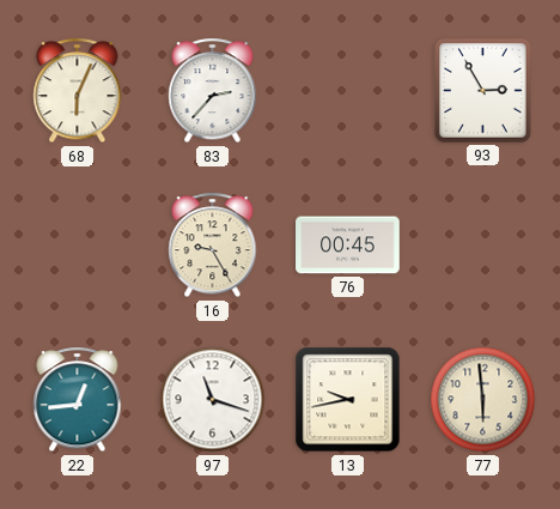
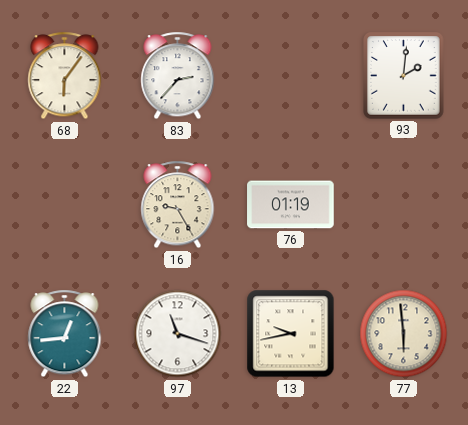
68: 6:04 -> 6:06
93: 2:55 -> 2:01
76: 00:45 -> 01:19
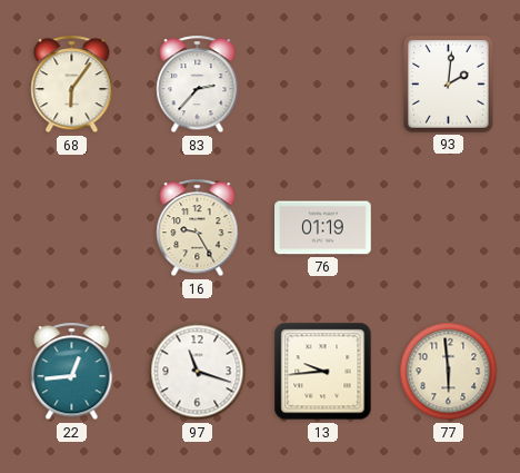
13: 9:43 -> 9:44
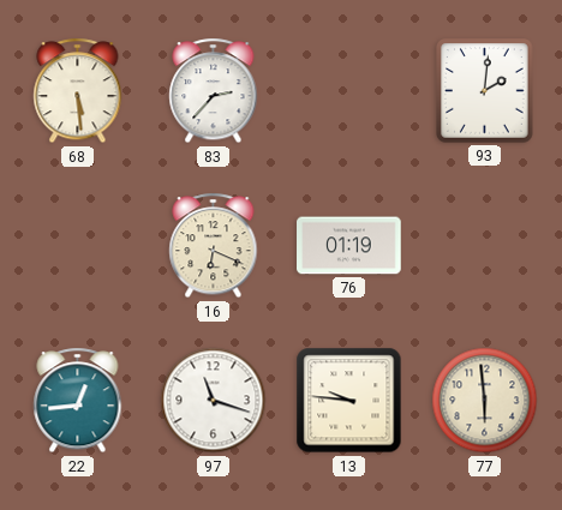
68: 6:06 -> 5:29
16: 9:25 -> 6:19
13: 9:44 -> 9:46
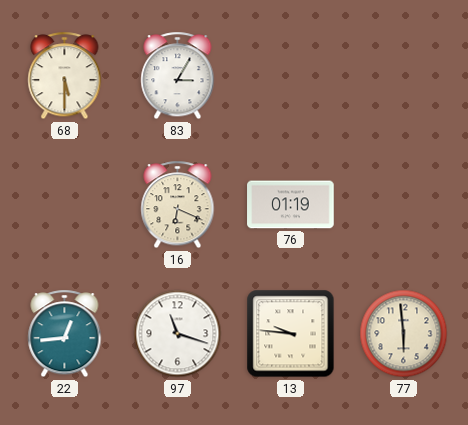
68: 5:29 -> 5:30
83: 2:37 -> 3:05
93: 2:01 -> none
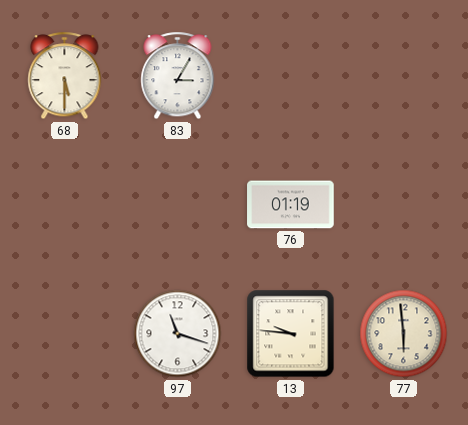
16: 6:19 -> none
22: 12:44 -> none
